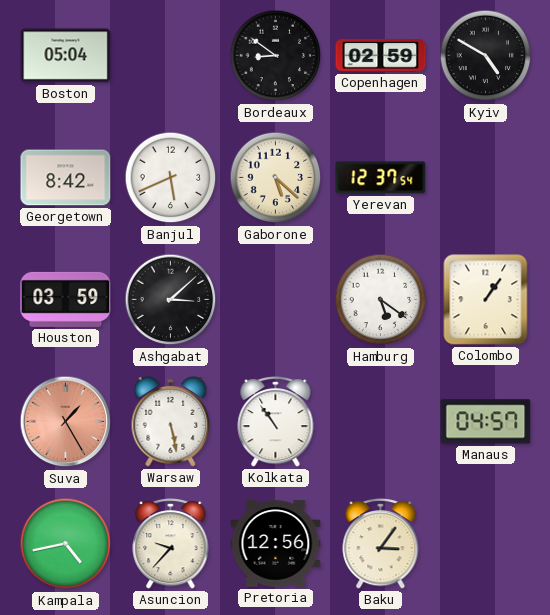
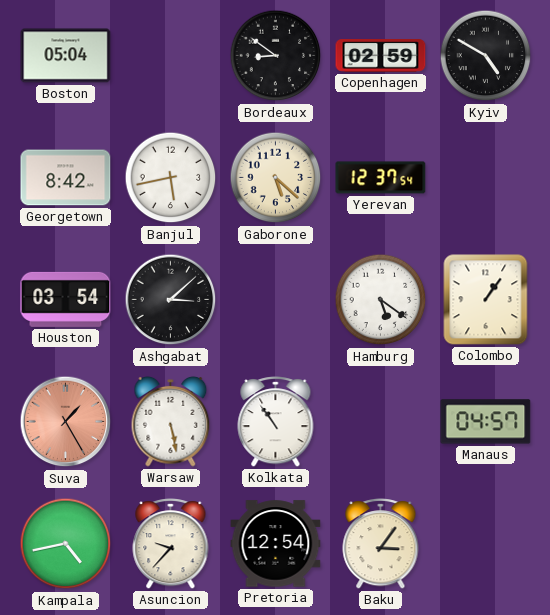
Banjul: 5:41 -> 5:43
Houston: 03:59 -> 03:54
Pretoria: 12:56 -> 12:54
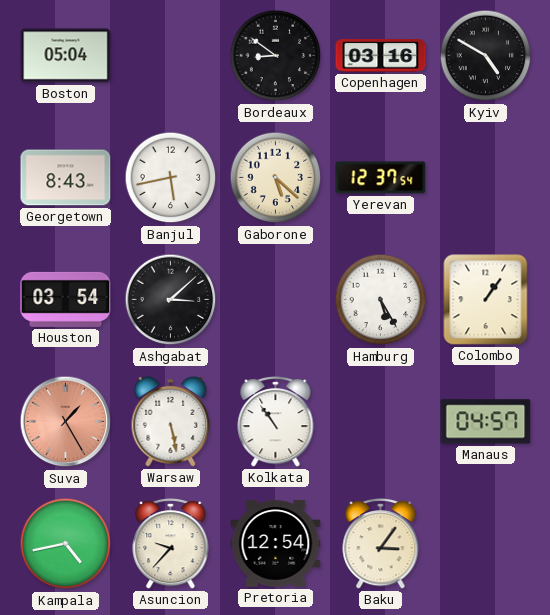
Copenhagen: 02:59 -> 03:16
Georgetown: 8:42 -> 8:43
Hamburg: 5:21 -> 5:25
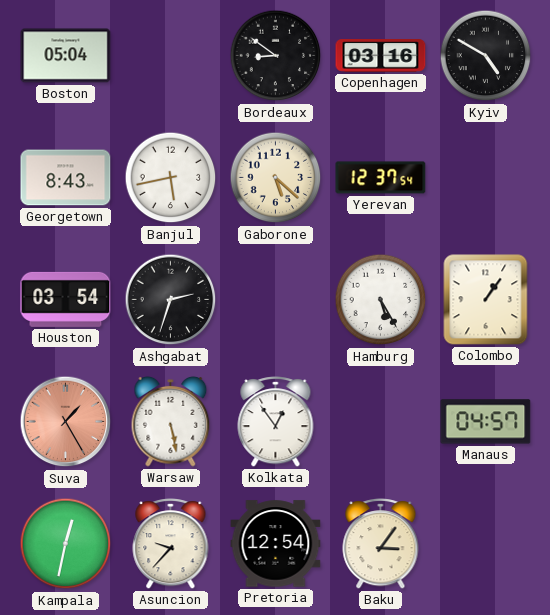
Ashgabat: 3:08 -> 2:33
Kolkata: 10:54 -> 12:54
Kampala: 4:43 -> 12:32
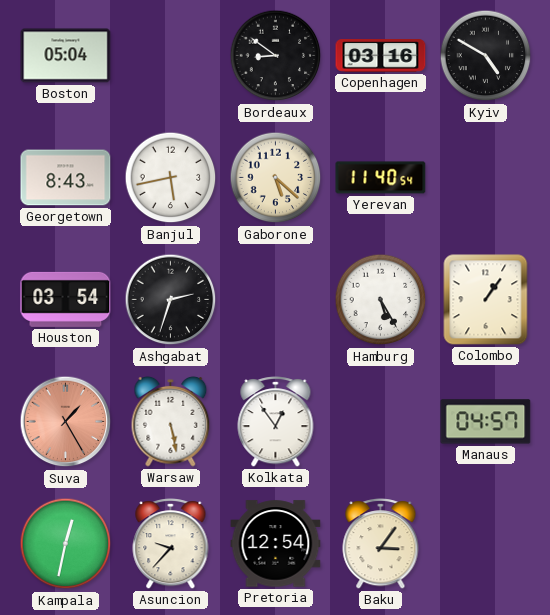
Yerevan: 12:37 -> 11:40
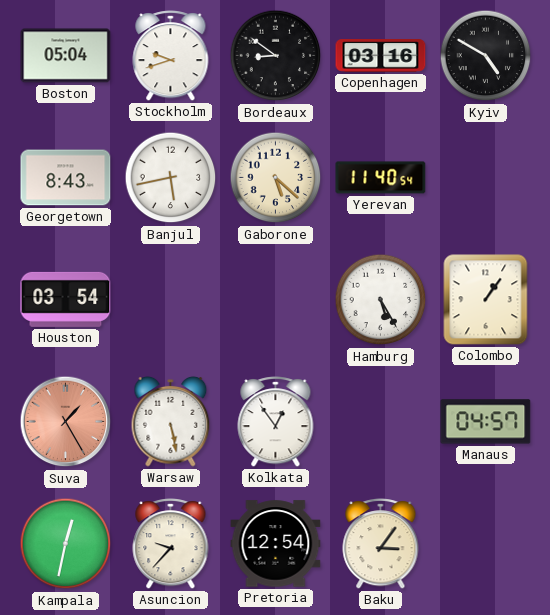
Stockholm: none -> 9:42
Ashgabat: 2:33 -> none
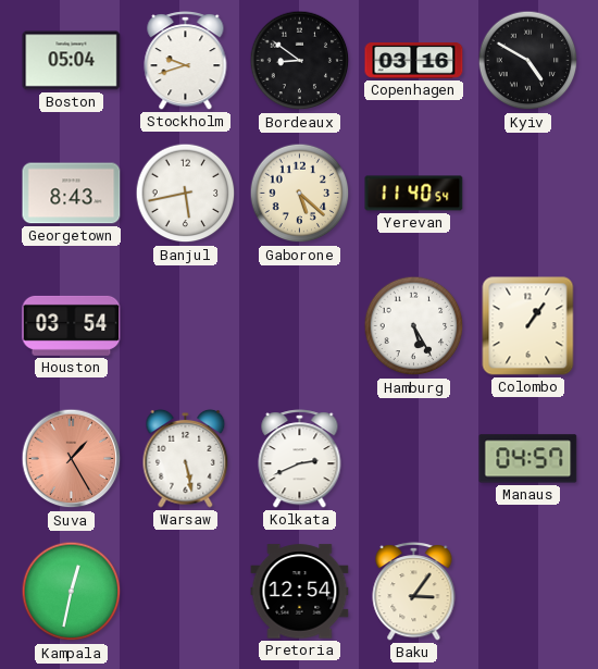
Kolkata: 12:54 -> 2:41
Asuncion: 9:37 -> none
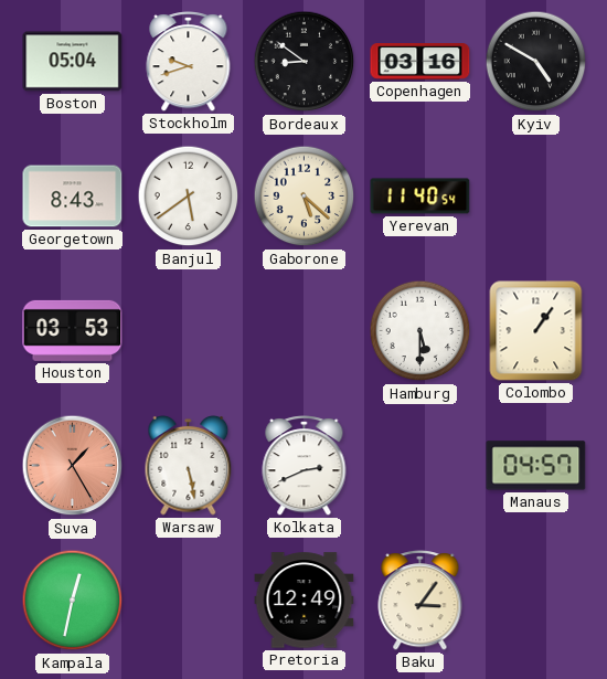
Banjul: 5:43 -> 5:39
Houston: 03:54 -> 03:53
Hamburg: 5:25 -> 5:30
Pretoria: 12:54 -> 12:49
